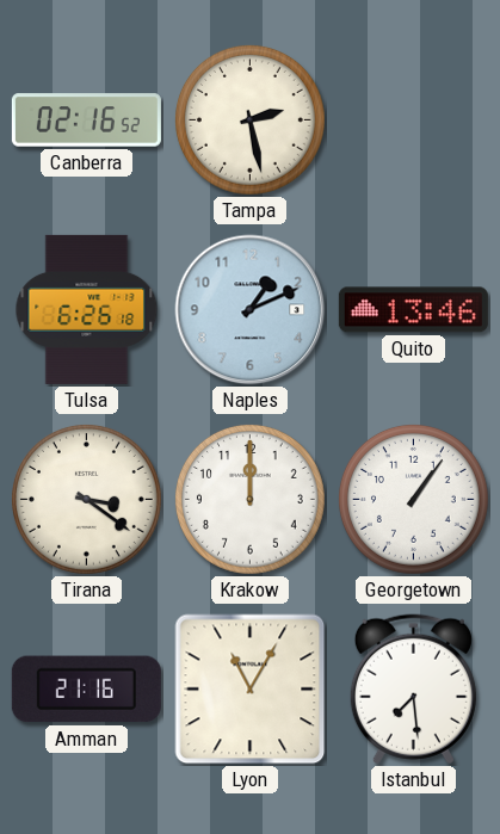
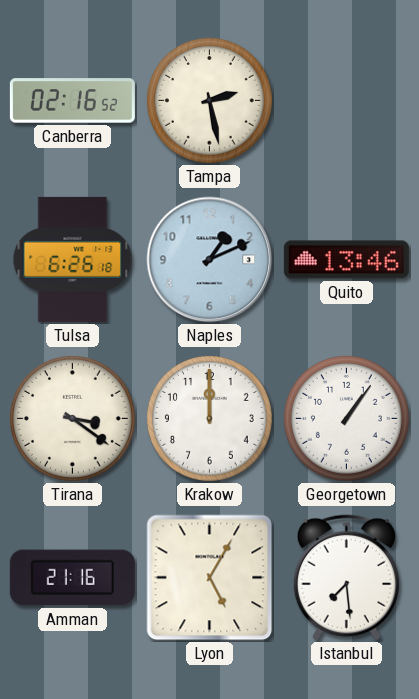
Lyon: 11:05 -> 5:05
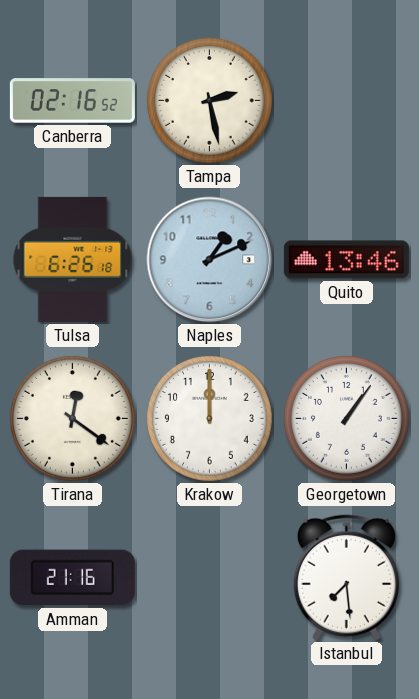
Tirana: 3:21 -> 12:21
Lyon: 5:05 -> none
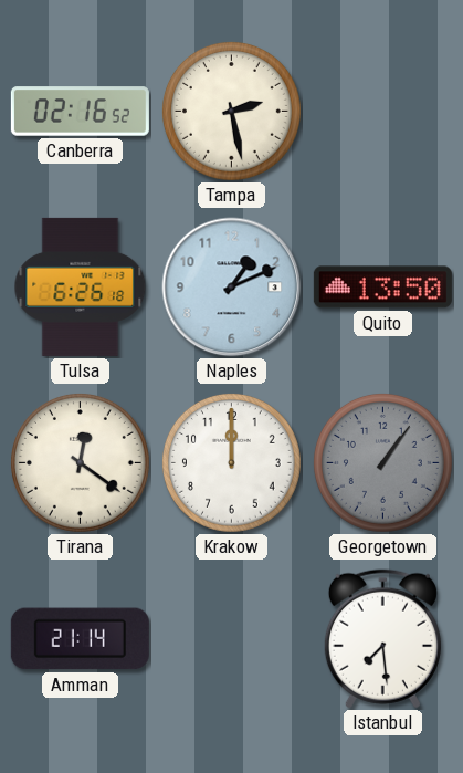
Quito: 13:46 -> 13:50
Georgetown dial: white -> grey
Amman: 21:16 -> 21:14
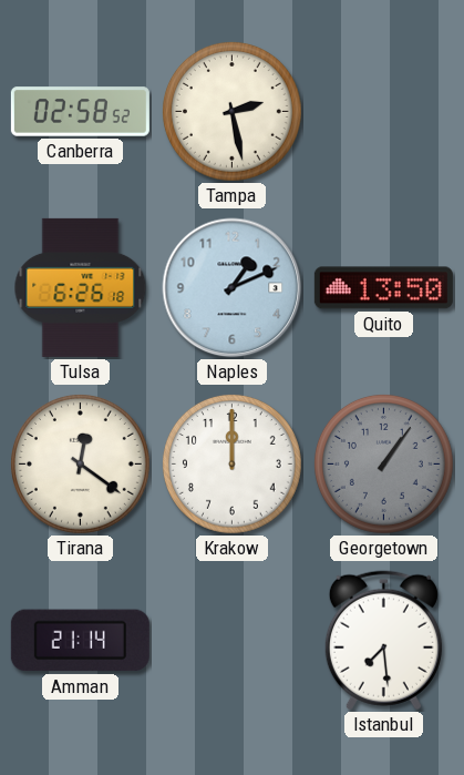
Canberra: 02:16 -> 02:58
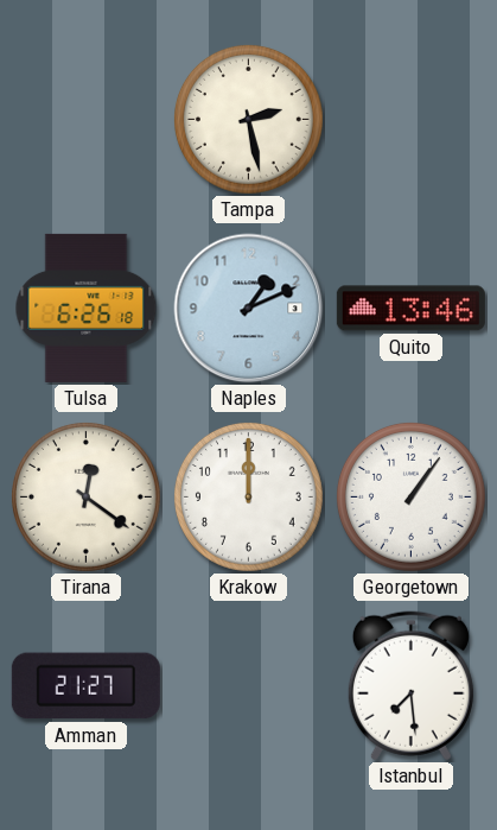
Canberra: 02:58 -> none
Quito: 13:50 -> 13:46
Georgetown dial: grey -> white
Amman: 21:14 -> 21:27
